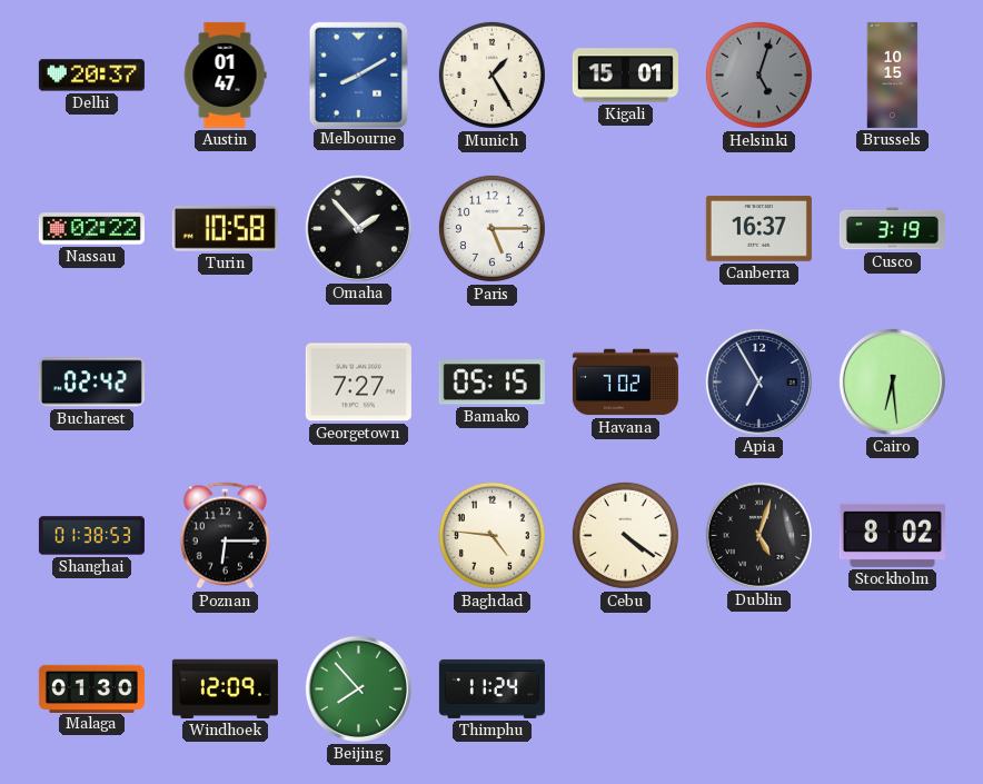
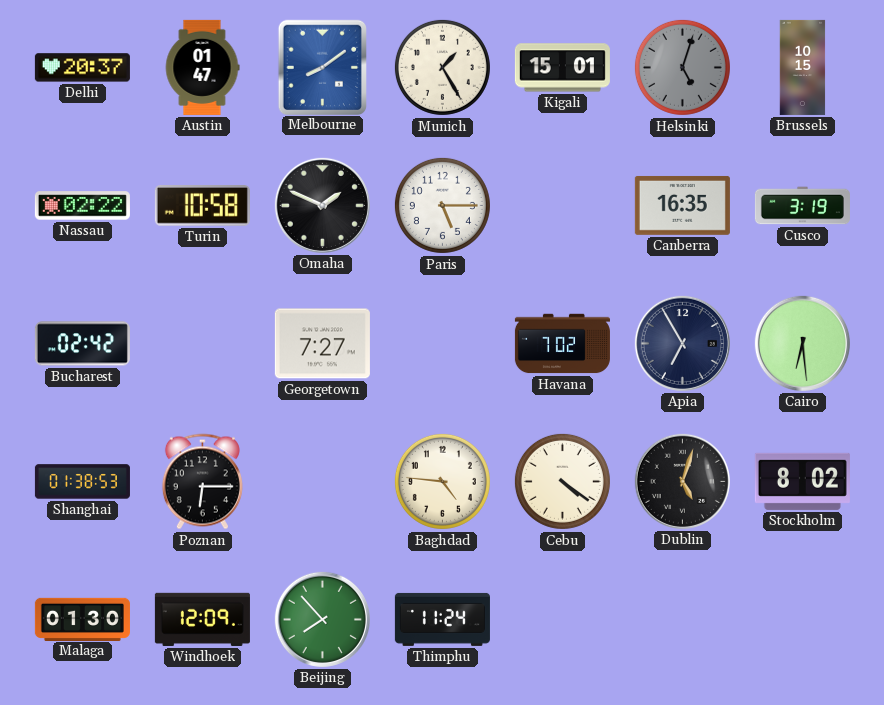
Melbourne: 8:10 -> 8:09
Omaha: 1:53 -> 1:49
Canberra: 16:37 -> 16:35
Bamako: 05:15 -> none
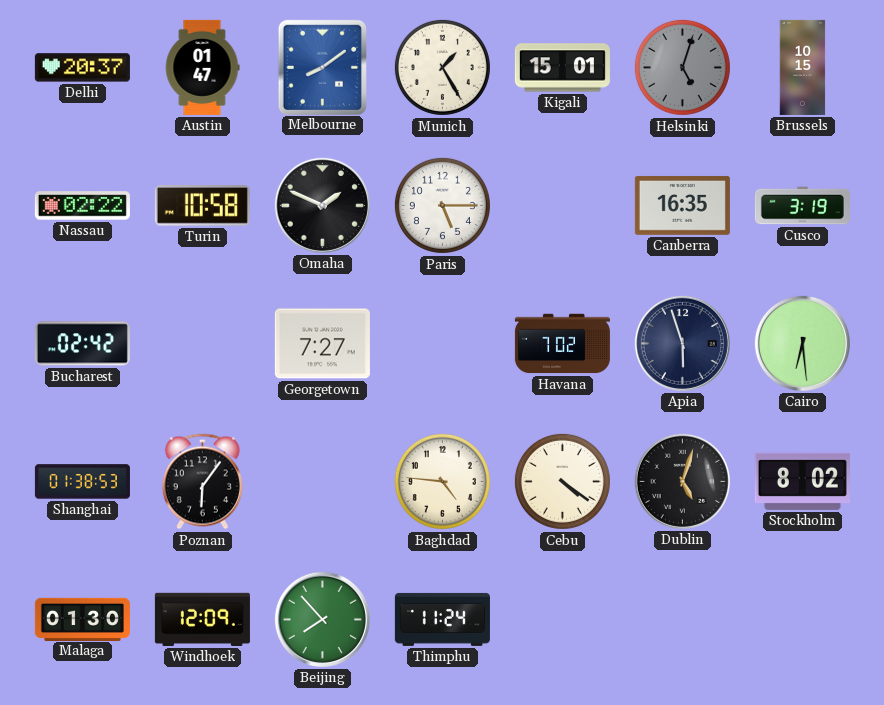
Apia: 6:55 -> 5:57
Poznan: 6:15 -> 6:06
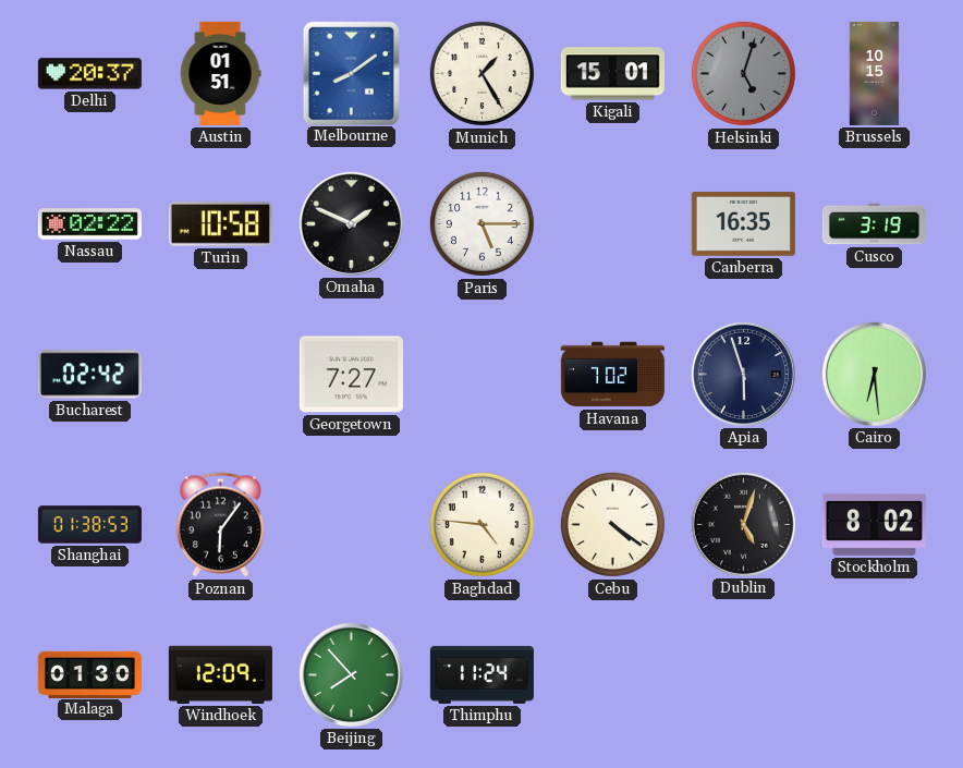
Austin: 01:47 -> 01:51
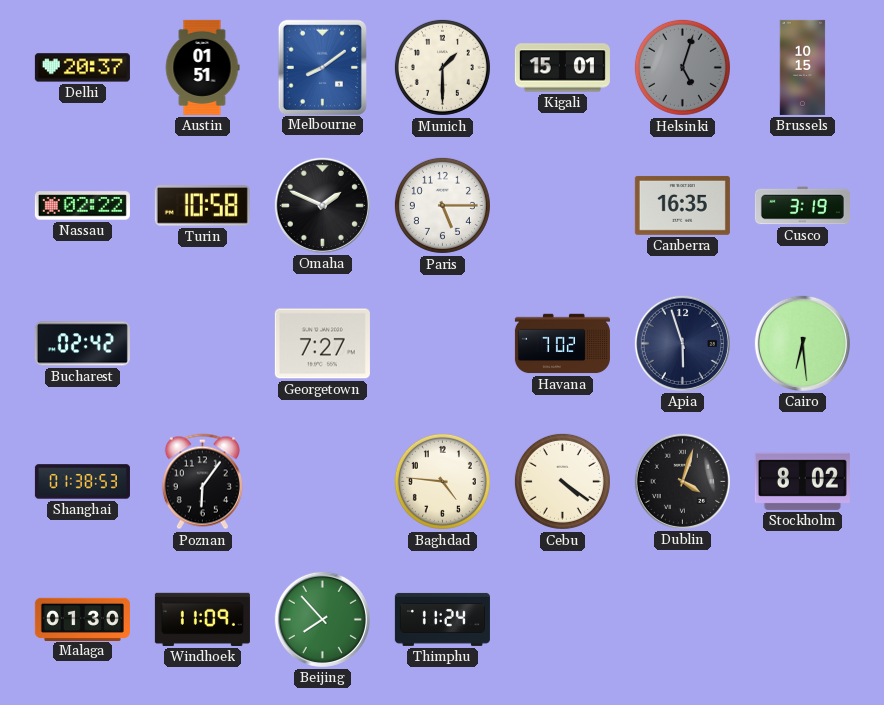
Munich: 1:25 -> 1:30
Dublin: 5:03 -> 4:03
Windhoek: 12:09 -> 11:09
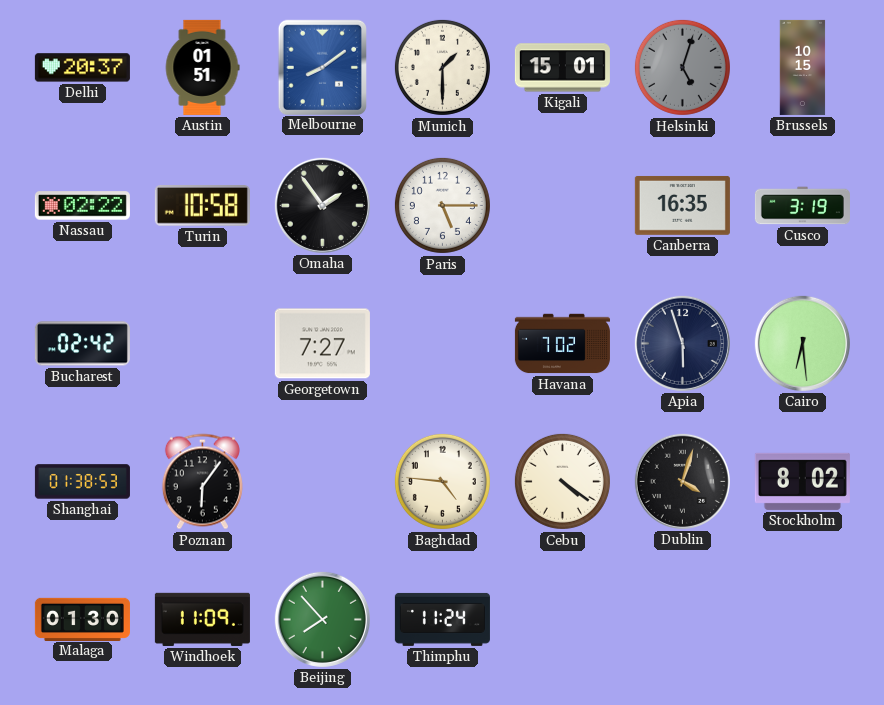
Omaha: 1:49 -> 1:54
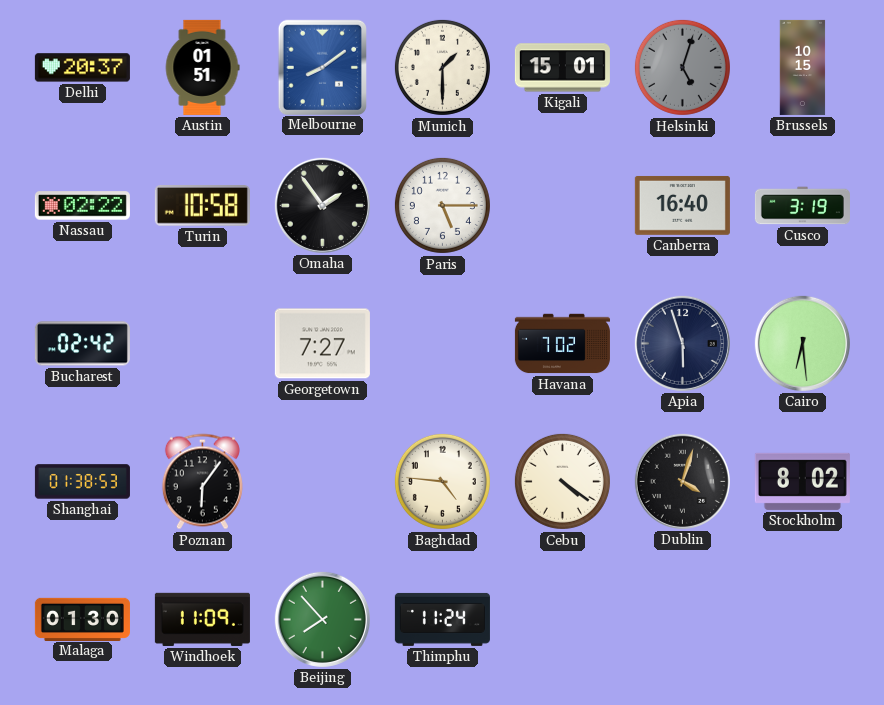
Canberra: 16:35 -> 16:40
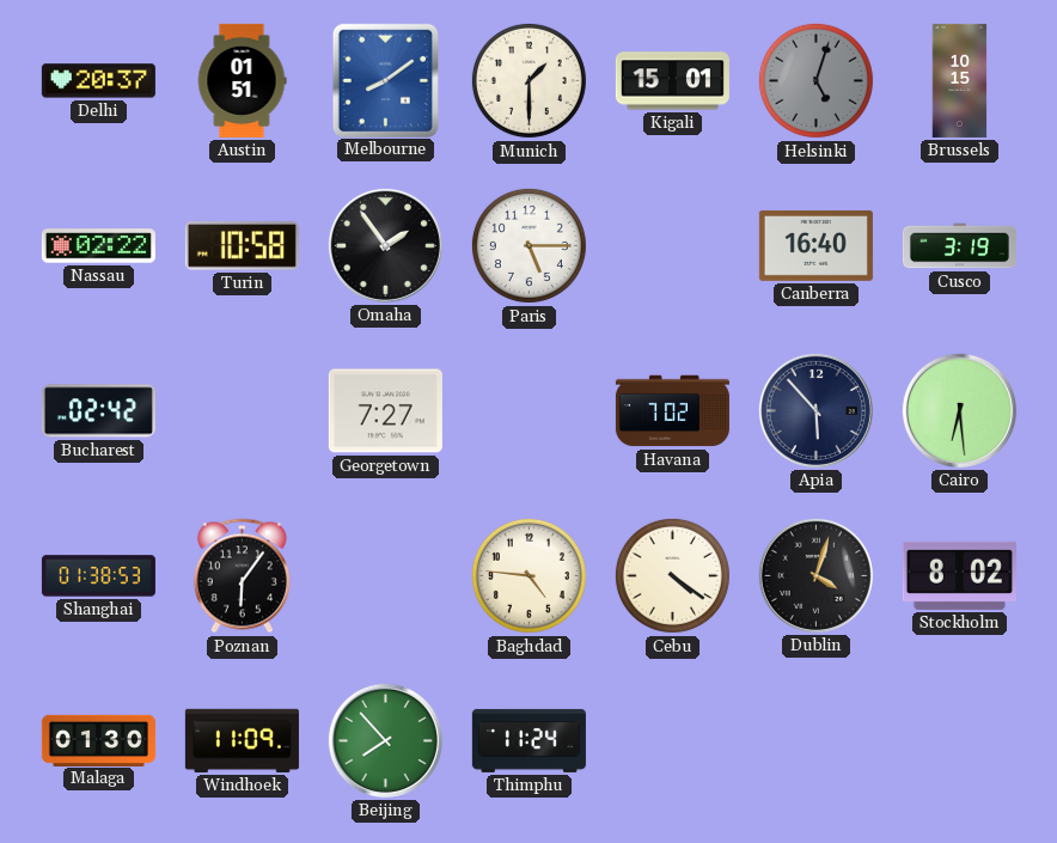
Apia: 5:57 -> 5:53
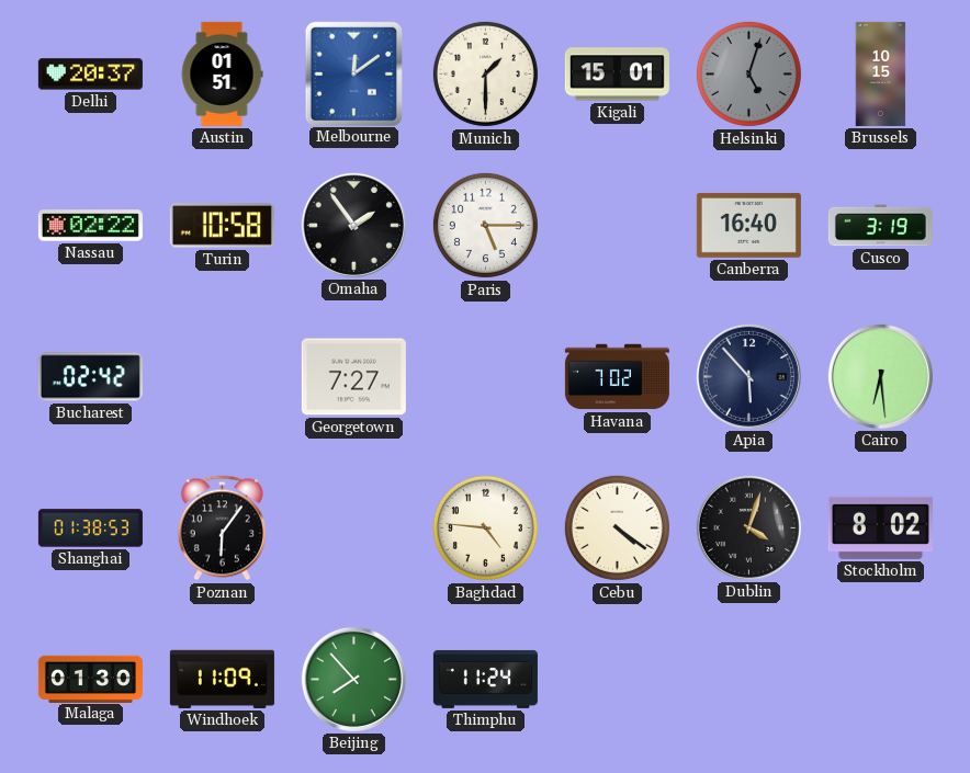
Melbourne: 8:09 -> 12:09
